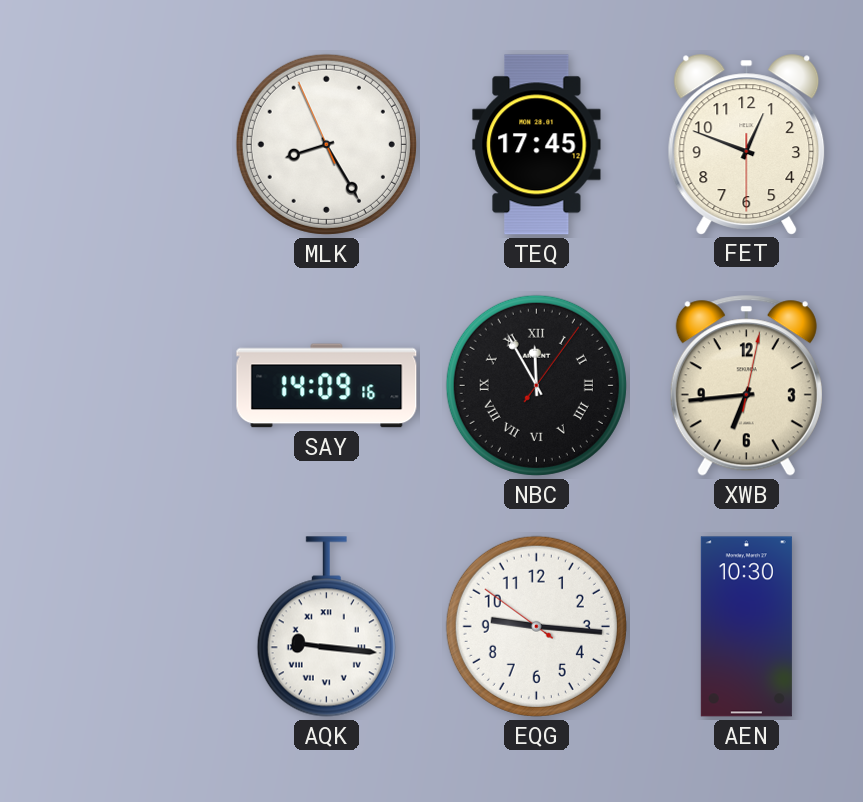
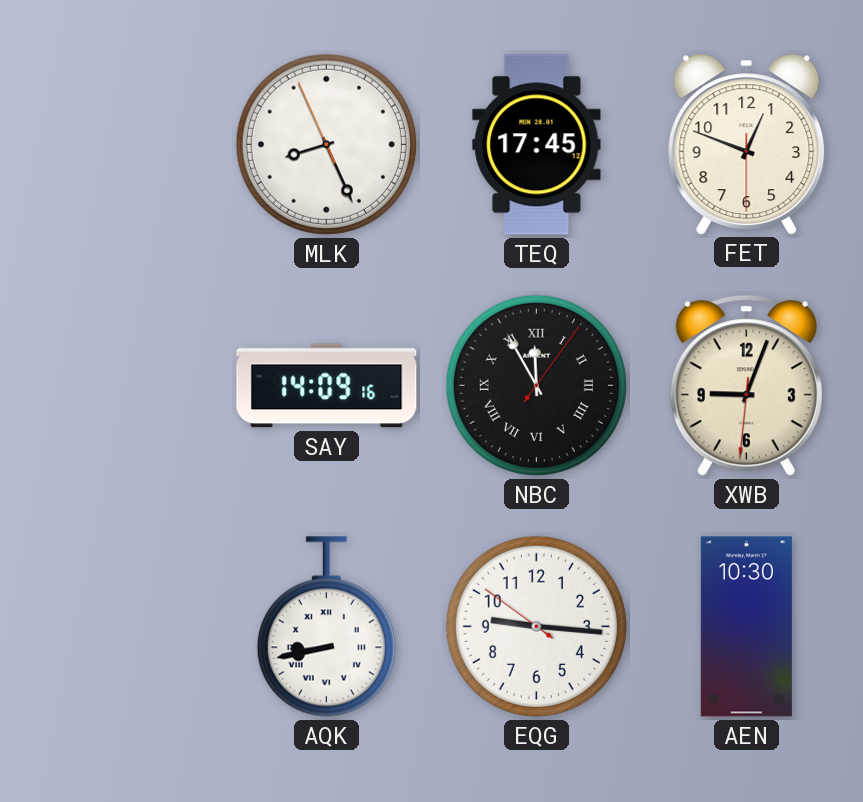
MLK: 8:24 -> 8:25
XWB: 6:44 -> 9:03
AQK: 9:16 -> 8:43
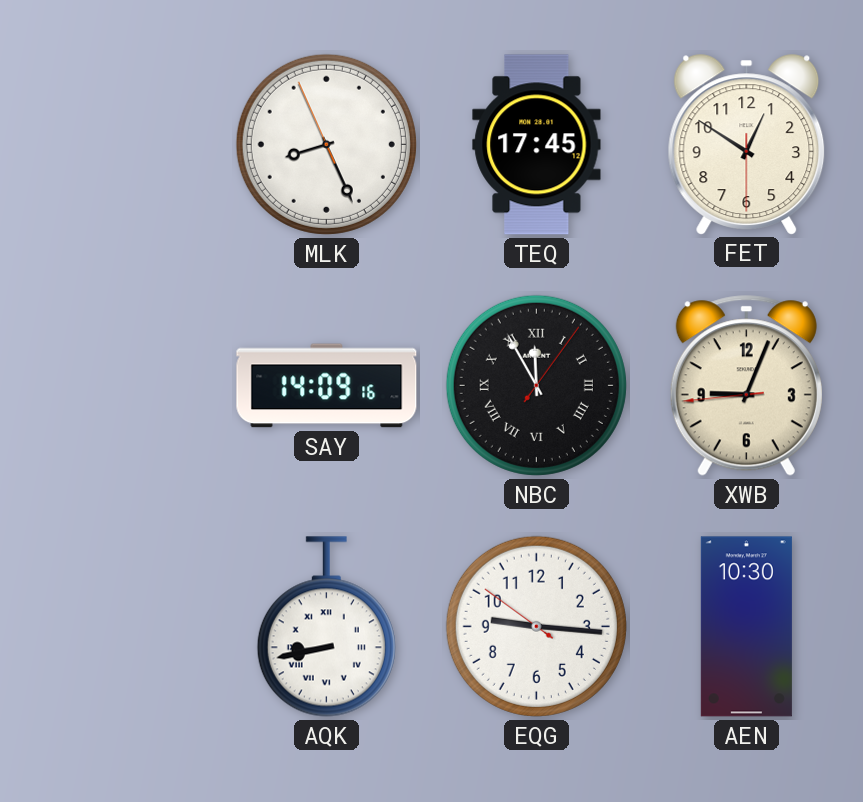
FET: 12:48 -> 12:50
XWB: 9:03:31 -> 9:03:44
